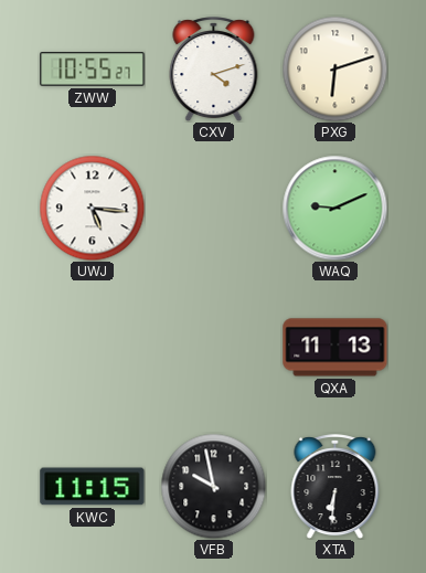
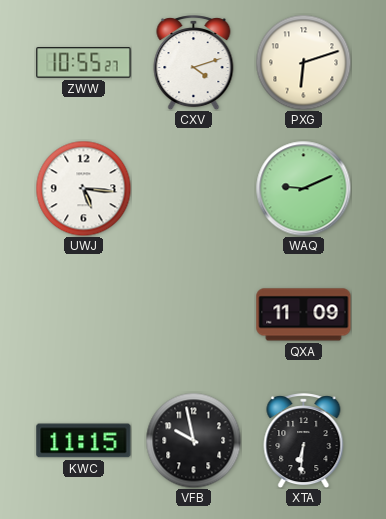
QXA: 11:13 -> 11:09
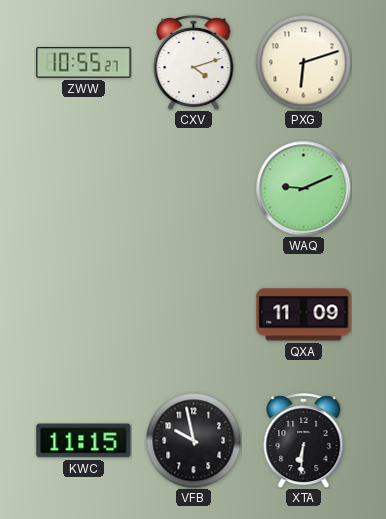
UWJ: 5:16 -> none
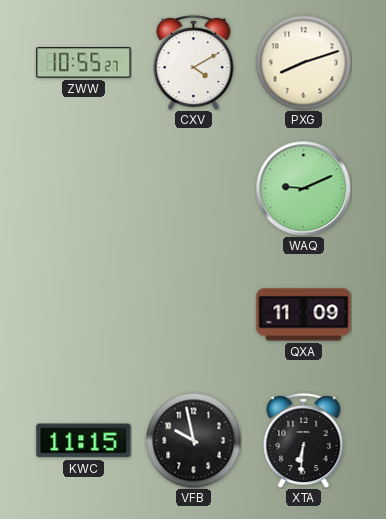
CXV: 4:12 -> 4:10
PXG: 6:12 -> 8:12
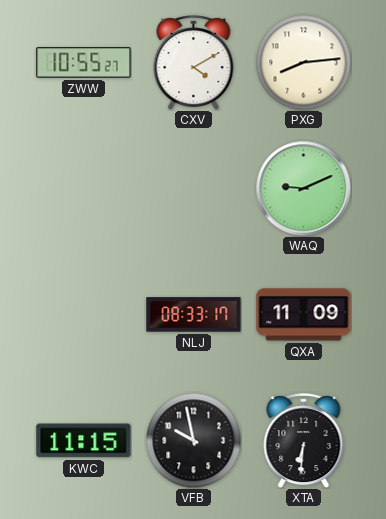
PXG: 8:12 -> 8:14
NLJ: none -> 08:33
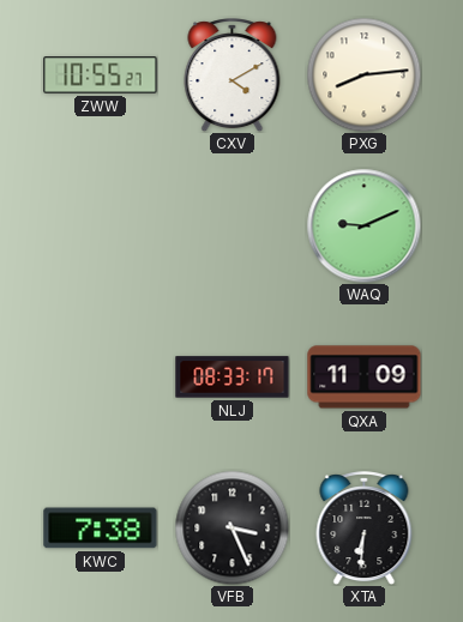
KWC: 11:15 -> 7:38
VFB: 9:58 -> 3:26
